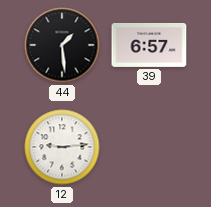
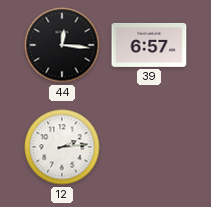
44: 1:29 -> 12:16
12: 9:14 -> 2:14
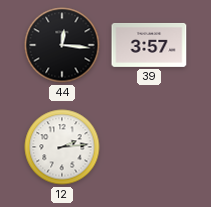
39: 6:57 -> 3:57
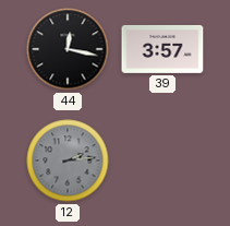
44: 12:16 -> 12:17
12 dial: white -> grey
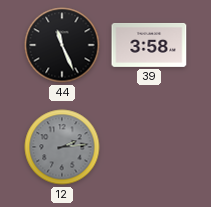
44: 12:17 -> 11:26
39: 3:57 -> 3:58
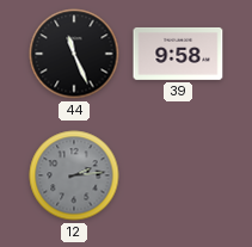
39: 3:58 -> 9:58
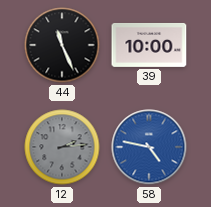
39: 9:58 -> 10:00
58: none -> 4:47
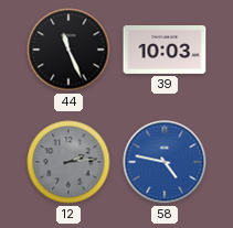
39: 10:00 -> 10:03
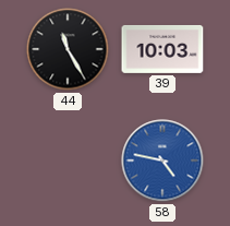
44: 11:26 -> 11:25
12: 2:14 -> none
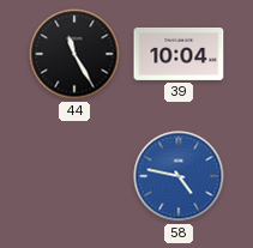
39: 10:03 -> 10:04
